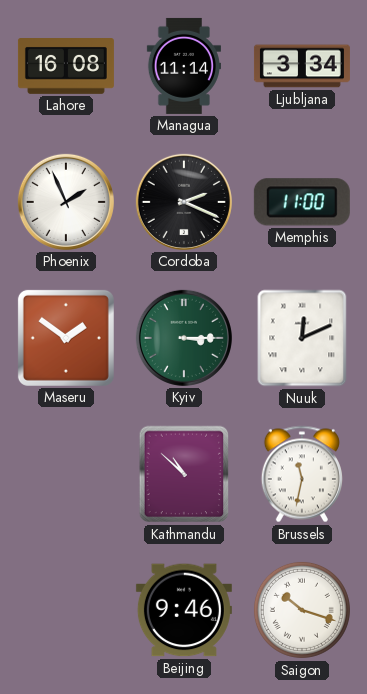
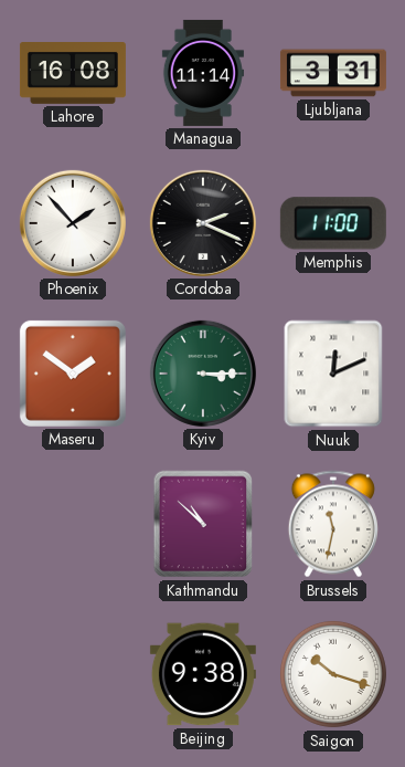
Ljubljana: 3:34 -> 3:31
Phoenix: 1:56 -> 1:53
Beijing: 9:46 -> 9:38
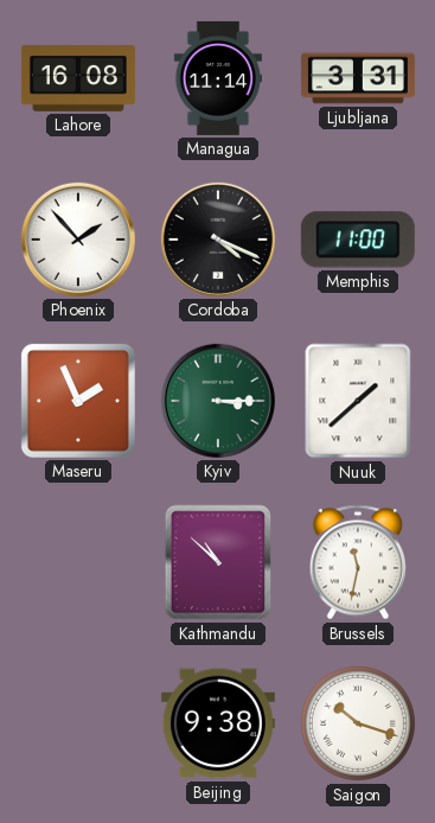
Cordoba: 2:19 -> 4:19
Maseru: 1:51 -> 1:56
Nuuk: 12:11 -> 1:38
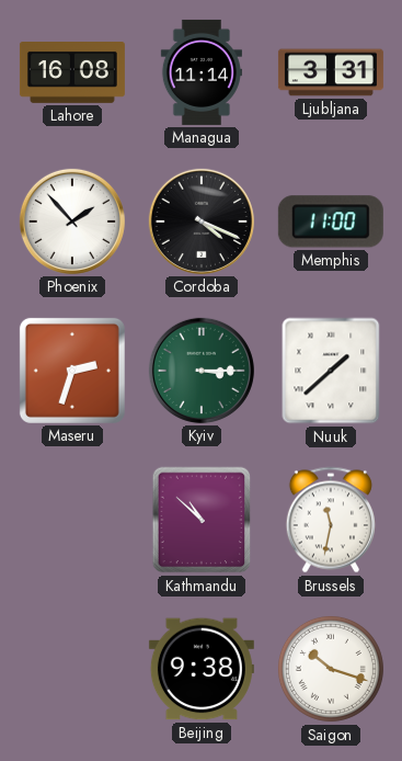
Maseru: 1:56 -> 2:33
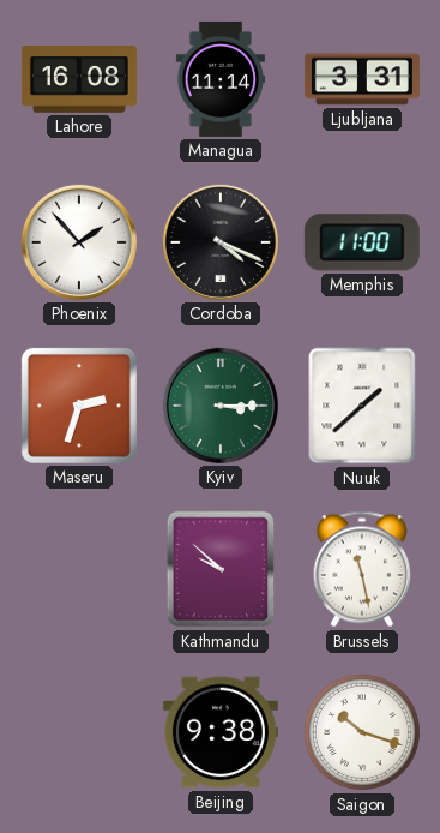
Kathmandu: 10:52 -> 9:52
Brussels: 11:32 -> 11:28
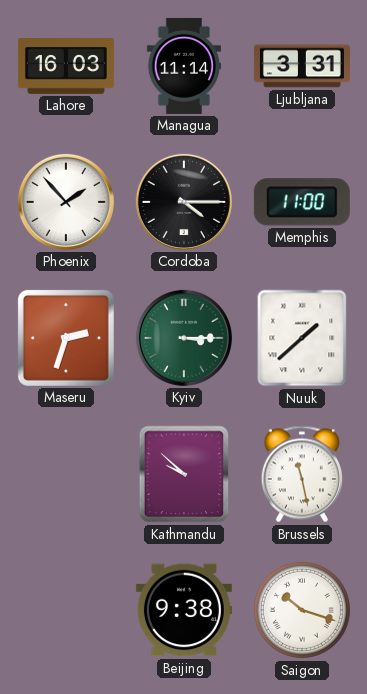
Lahore: 16:08 -> 16:03
Cordoba: 4:19 -> 4:15
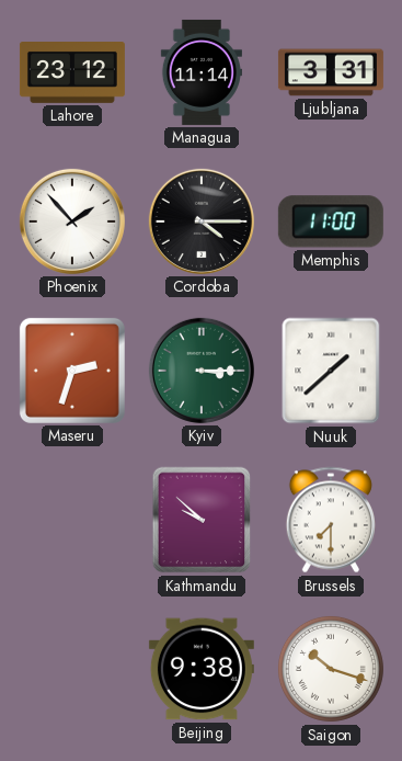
Lahore: 16:03 -> 23:12
Brussels: 11:28 -> 7:30
